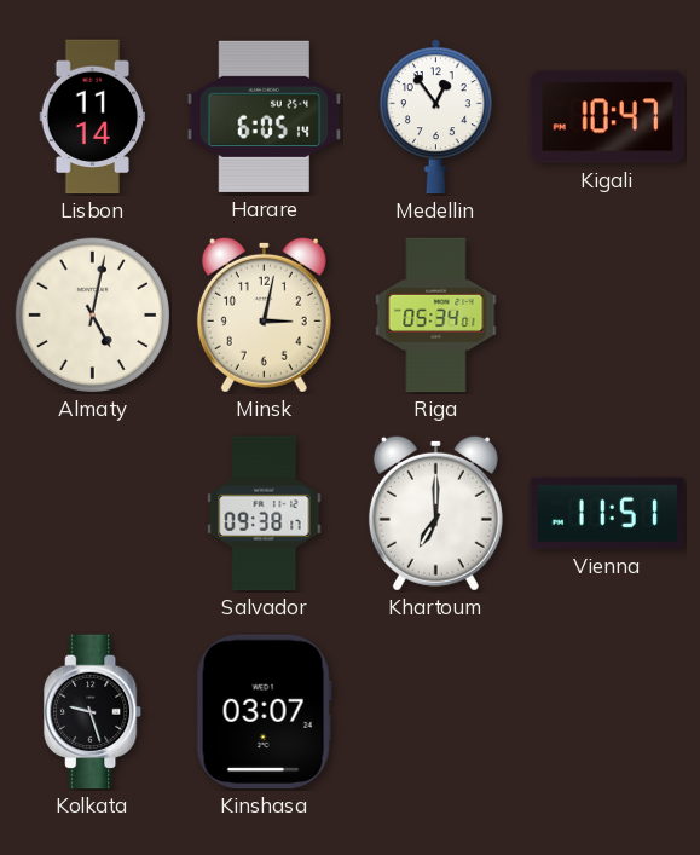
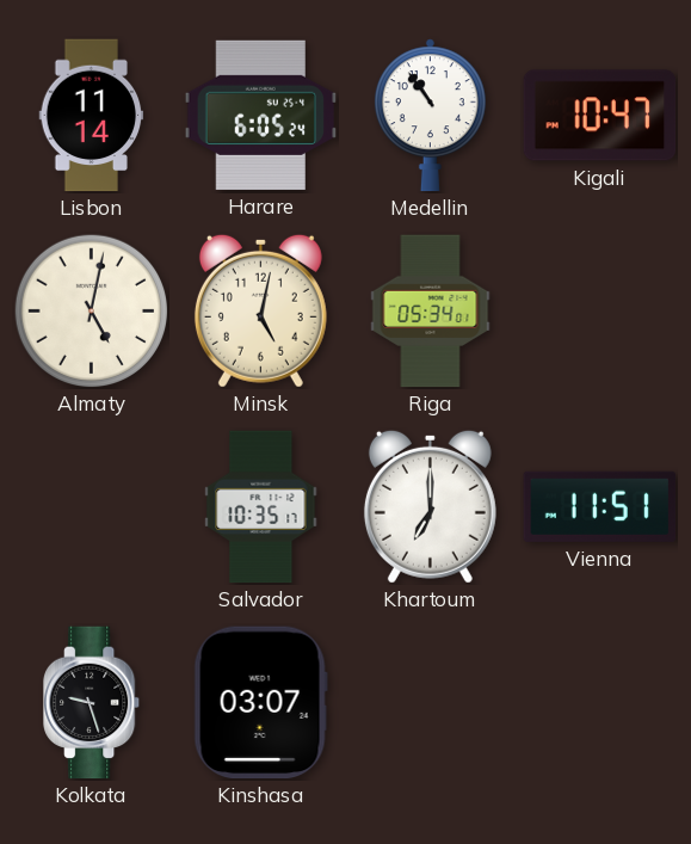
Harare: 6:05:14 -> 6:05:24
Medellin: 12:54 -> 10:54
Minsk: 3:02 -> 5:02
Salvador: 09:38 -> 10:35
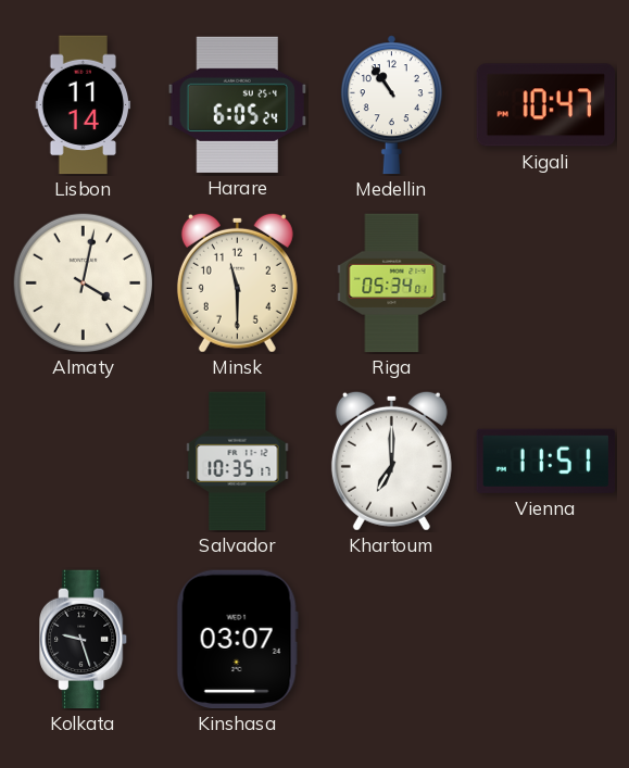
Almaty: 5:02 -> 4:02
Minsk: 5:02 -> 11:30
